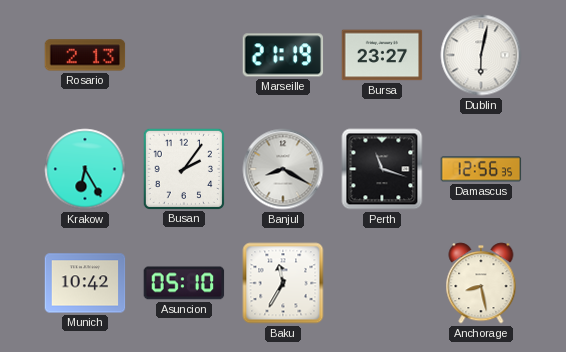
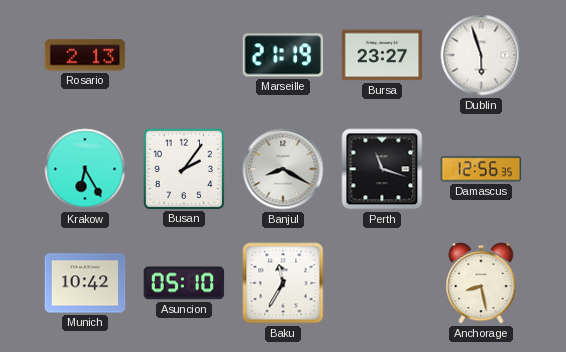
Dublin: 6:02 -> 5:57
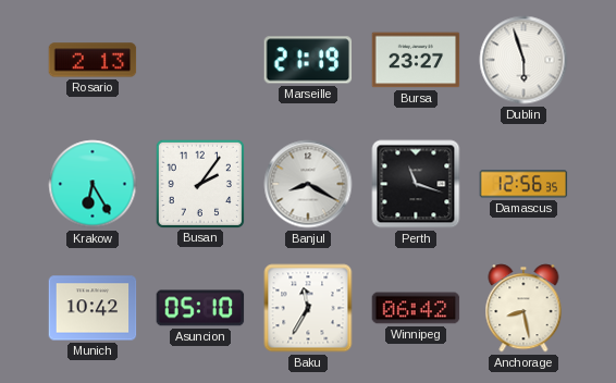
Winnipeg: none -> 06:42
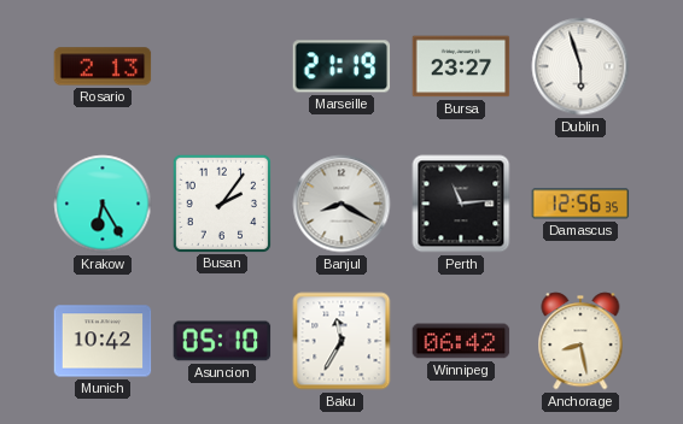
Perth: 11:18 -> 11:14
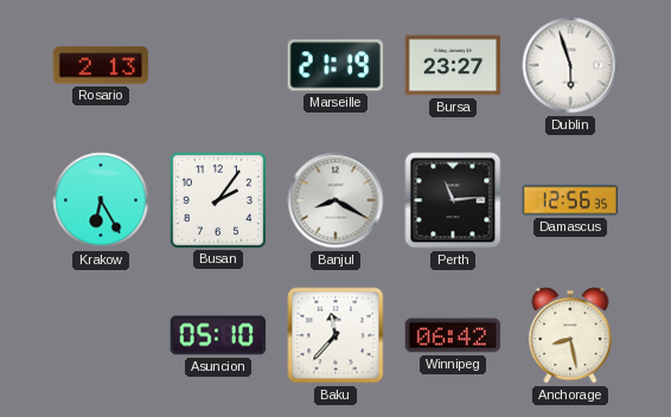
Munich: 10:42 -> none
Baku: 11:35 -> 11:37
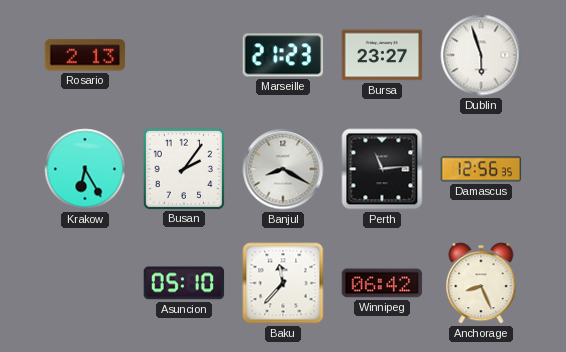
Marseille: 21:19 -> 21:23
Anchorage: 8:28 -> 8:26
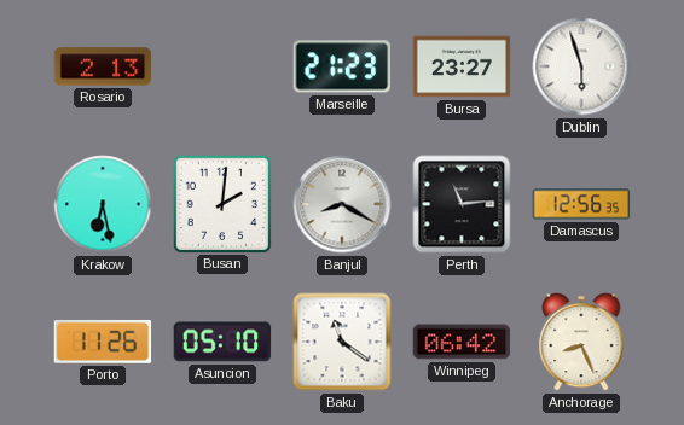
Krakow: 6:25 -> 6:28
Busan: 2:06 -> 2:01
Porto: none -> 11:26
Baku: 11:37 -> 11:21
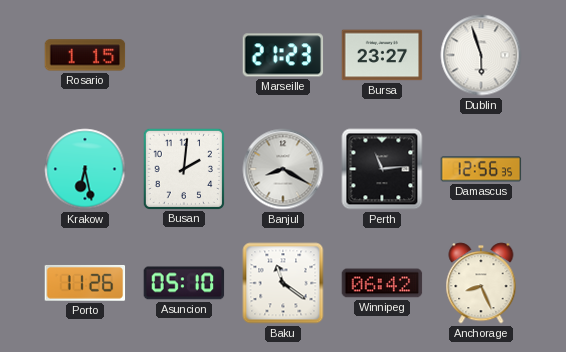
Rosario: 2:13 -> 1:15
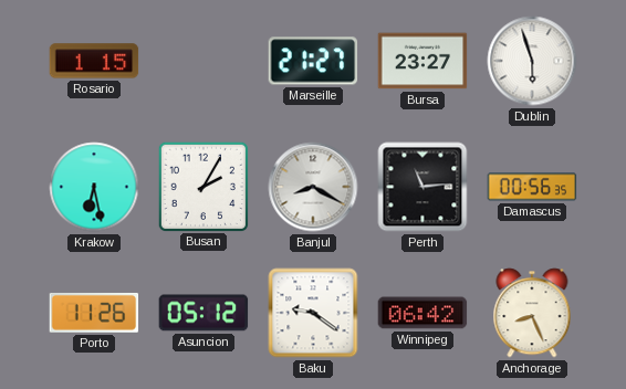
Marseille: 21:23 -> 21:27
Busan: 2:01 -> 2:05
Damascus: 12:56 -> 00:56
Asuncion: 05:10 -> 05:12
Baku: 11:21 -> 9:21
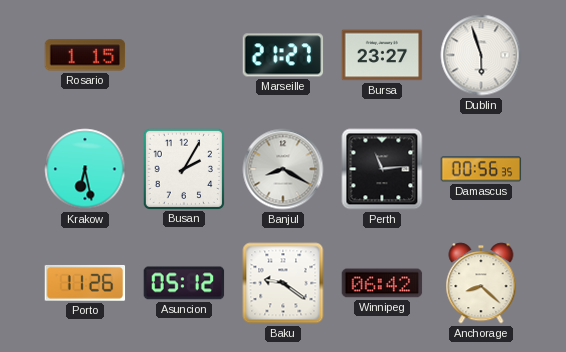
Anchorage: 8:26 -> 8:22
